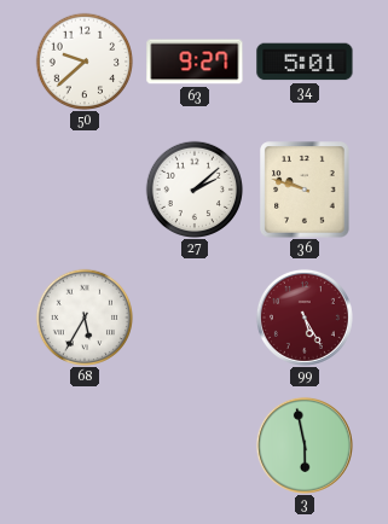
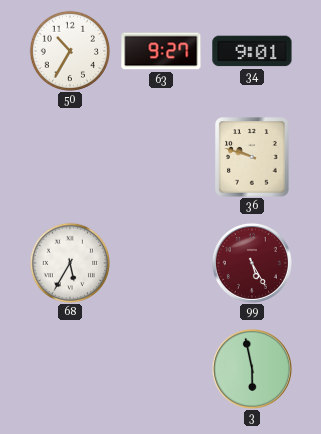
50: 9:38 -> 10:35
34: 5:01 -> 9:01
27: 2:08 -> none
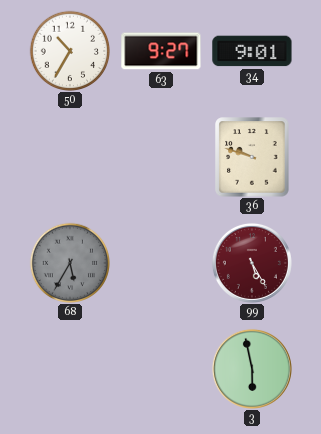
68 dial: white -> grey
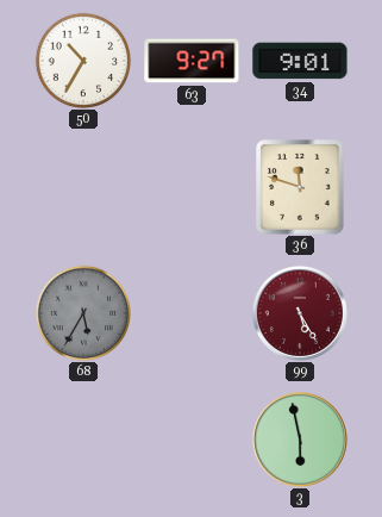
36: 9:48 -> 11:48
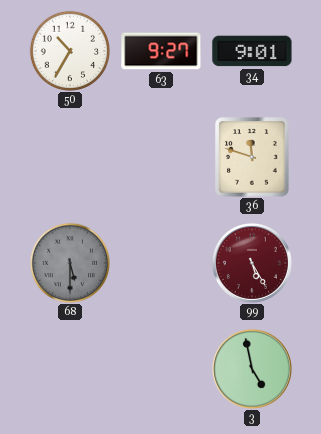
68: 5:35 -> 5:30
3: 5:58 -> 4:58
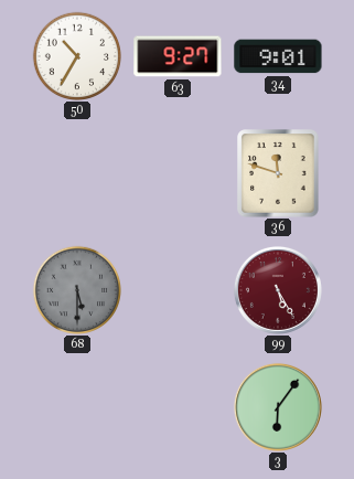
3: 4:58 -> 6:06
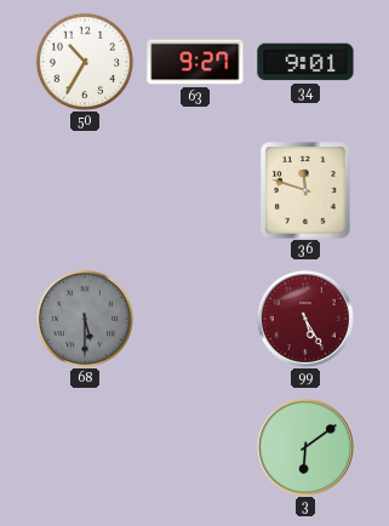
3: 6:06 -> 6:09
